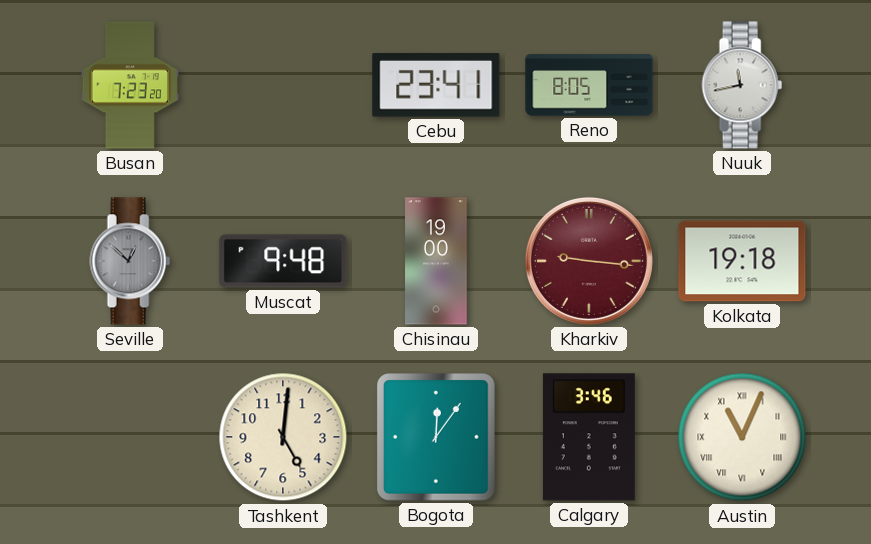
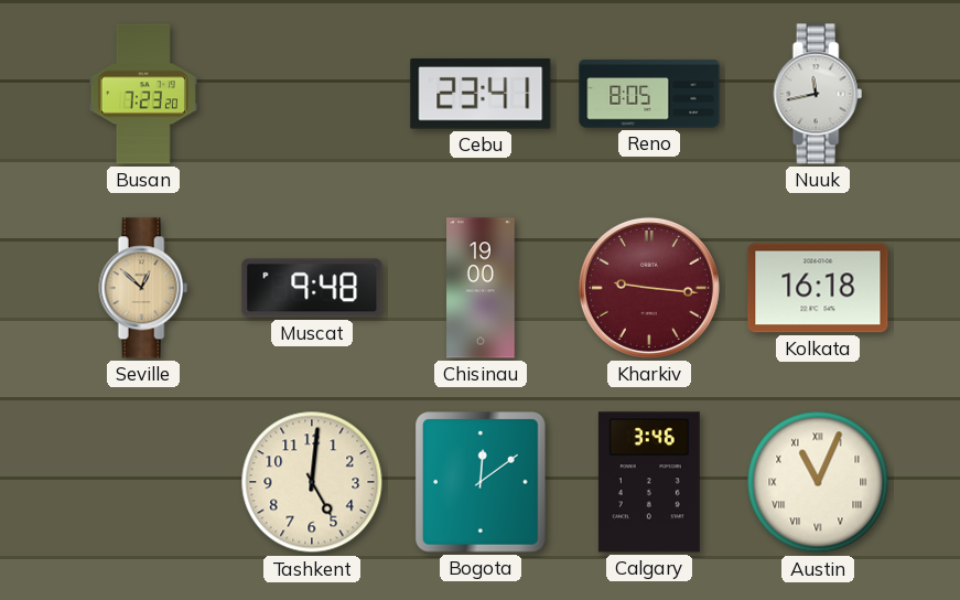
Seville dial: grey -> champagne
Kolkata: 19:18 -> 16:18
Bogota: 12:06 -> 12:09
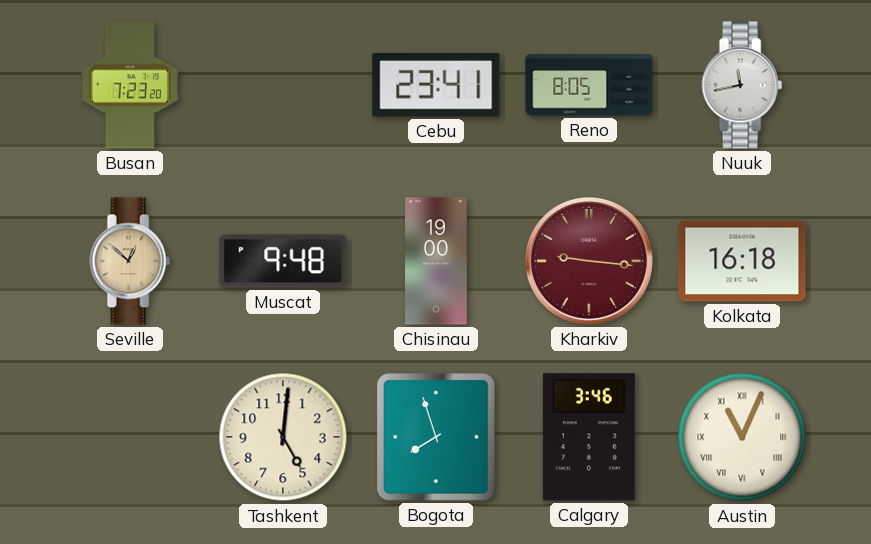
Bogota: 12:09 -> 7:57
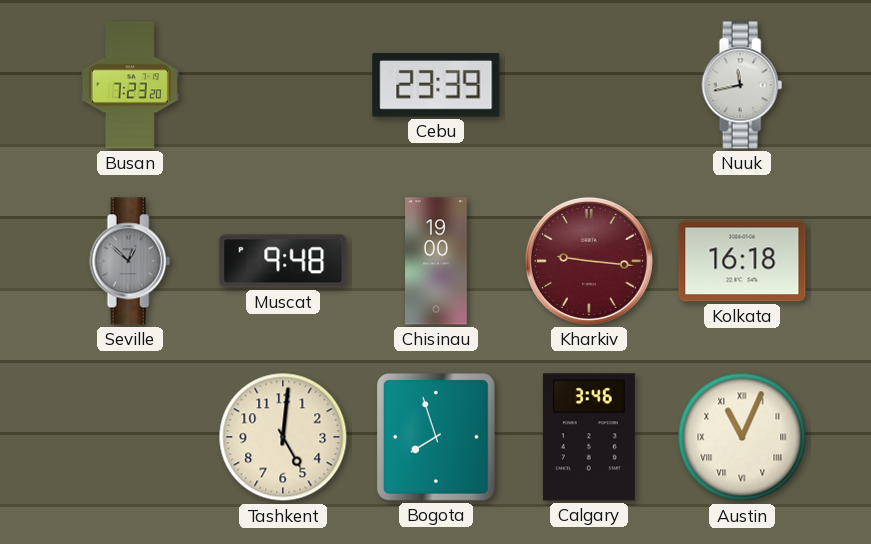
Cebu: 23:41 -> 23:39
Reno: 8:05 -> none
Seville dial: champagne -> grey
